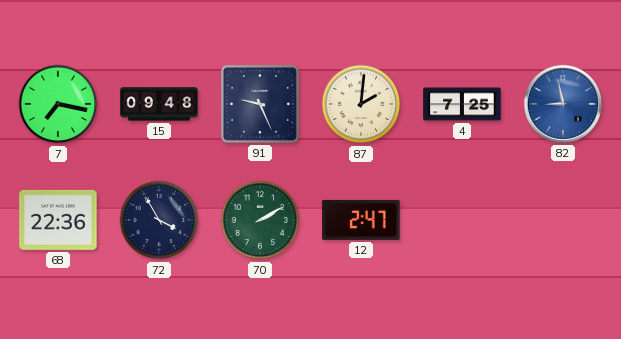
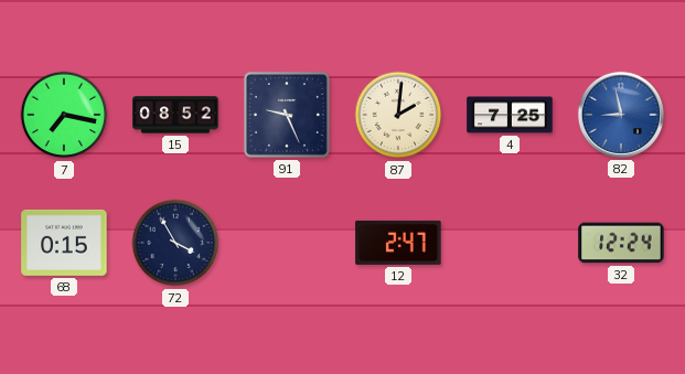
15: 09:48 -> 08:52
68: 22:36 -> 0:15
70: 2:10 -> none
32: none -> 12:24
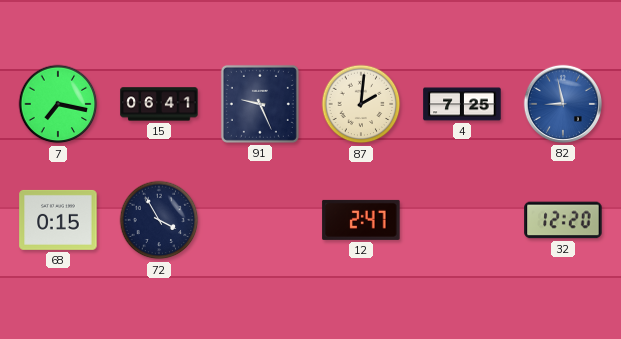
15: 08:52 -> 06:41
32: 12:24 -> 12:20
